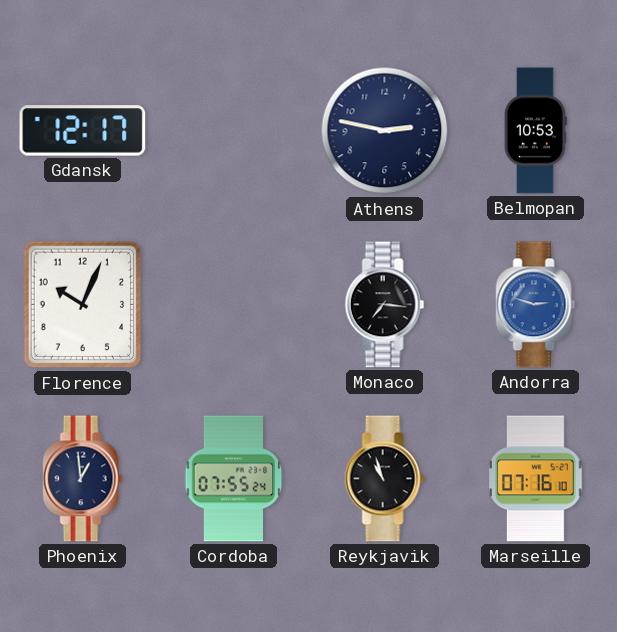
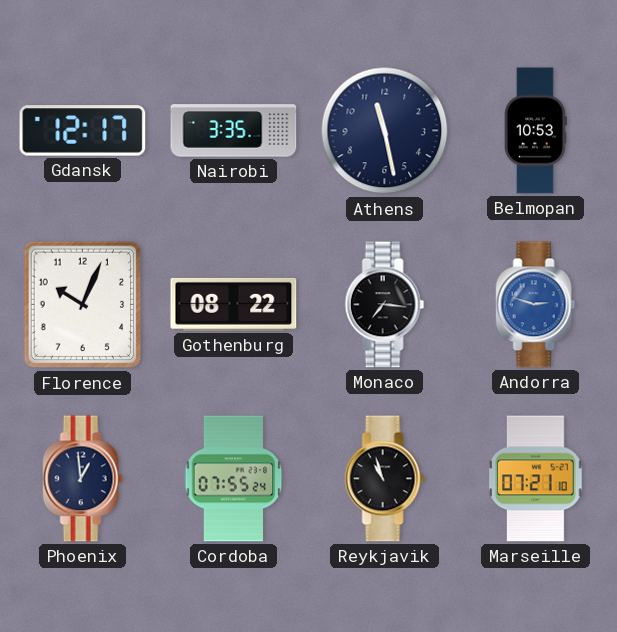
Nairobi: none -> 3:35
Athens: 2:47 -> 11:28
Gothenburg: none -> 08:22
Marseille: 07:16 -> 07:21
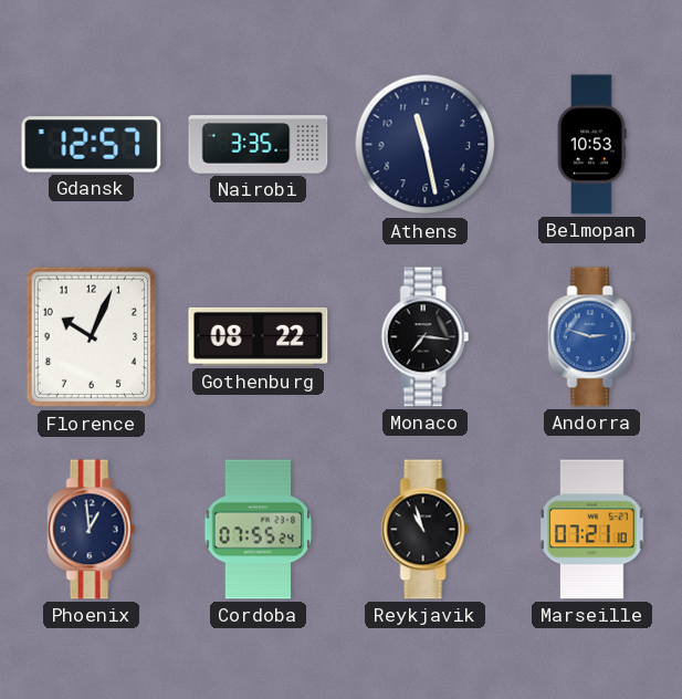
Gdansk: 12:17 -> 12:57
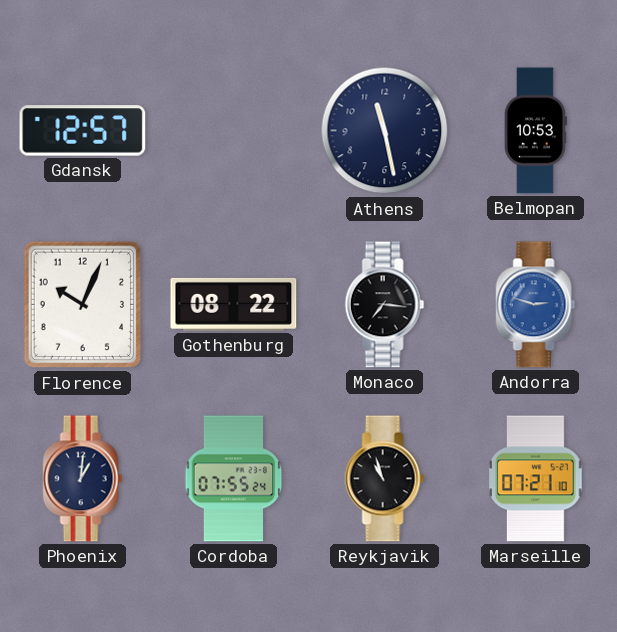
Nairobi: 3:35 -> none
Phoenix: 12:59 -> 1:01
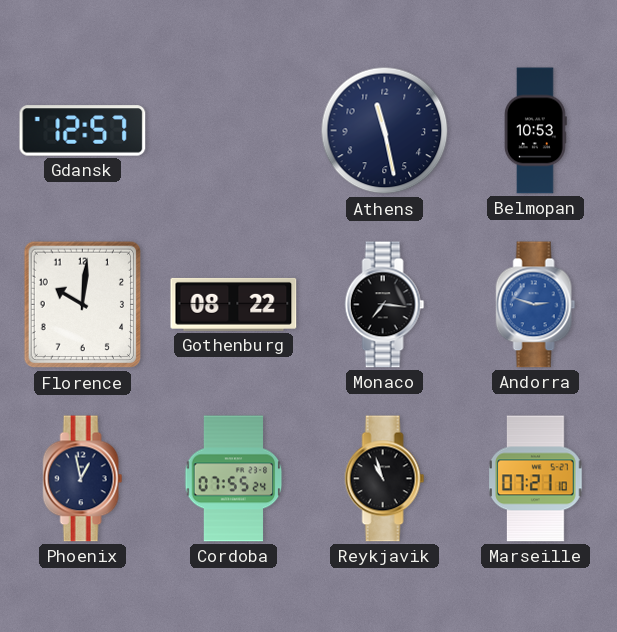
Florence: 10:04 -> 10:01
Phoenix: 1:01 -> 12:58
